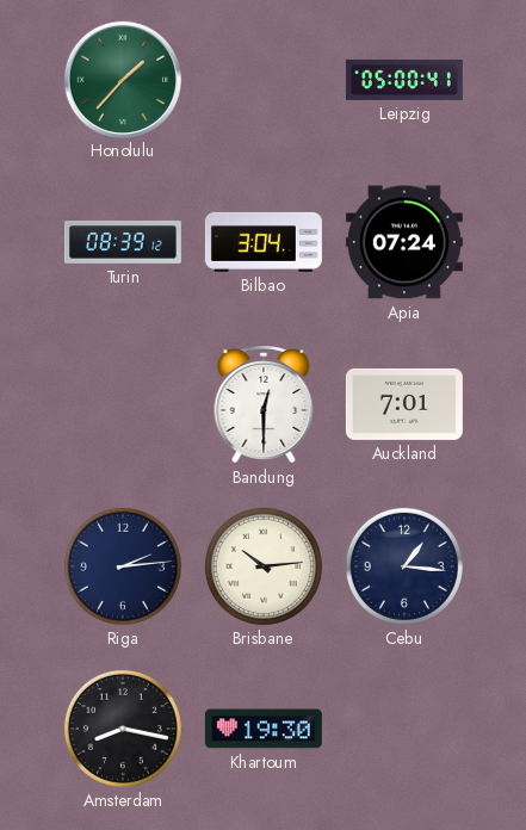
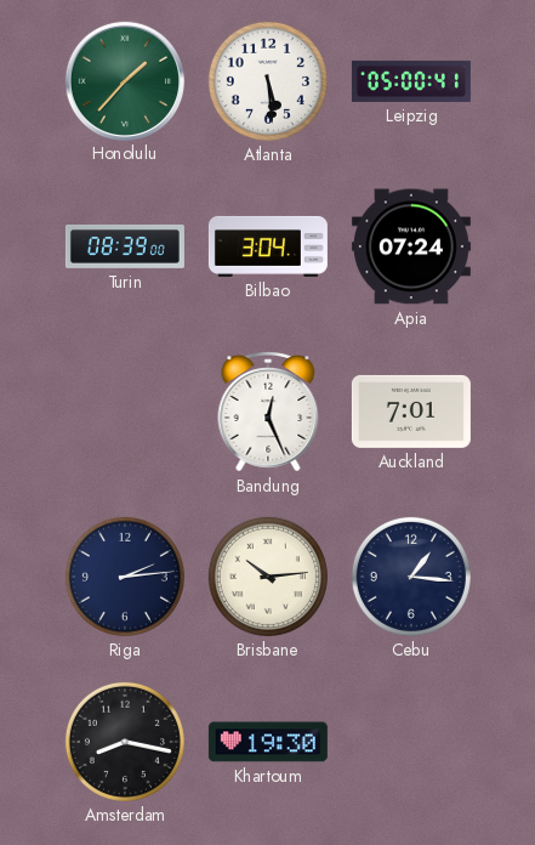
Atlanta: none -> 5:29
Turin: 08:39:12 -> 08:39:00
Bandung: 12:30 -> 12:26
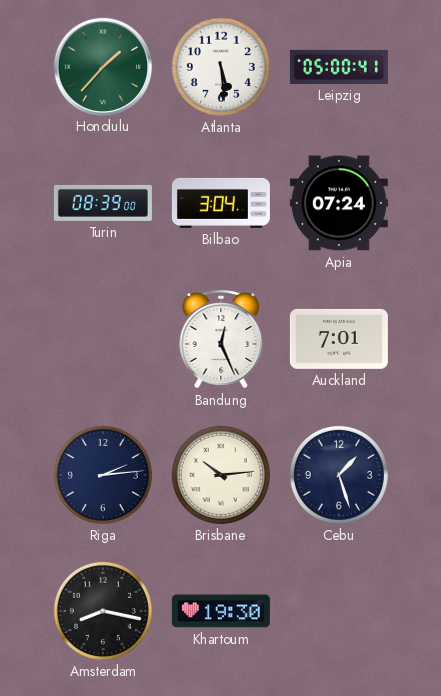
Cebu: 1:16 -> 1:27
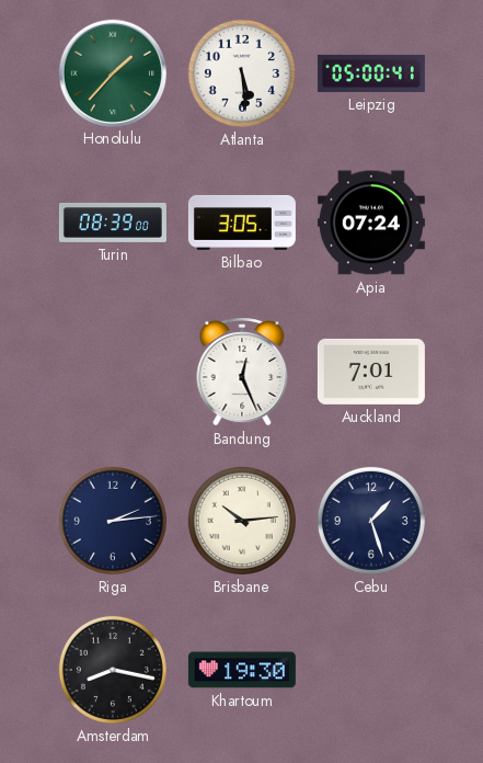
Bilbao: 3:04 -> 3:05
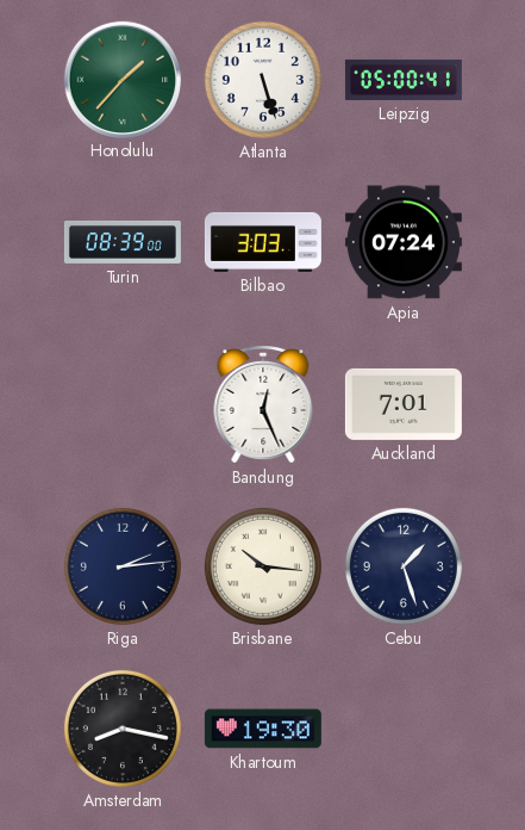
Atlanta: 5:29 -> 5:27
Bilbao: 3:05 -> 3:03
Brisbane: 10:14 -> 10:16
